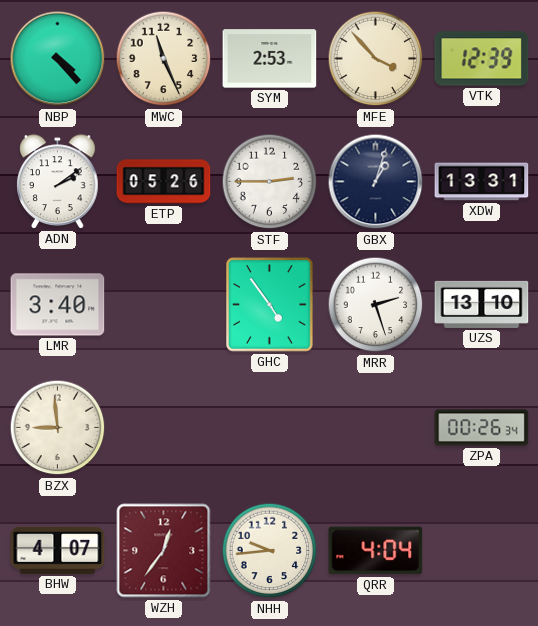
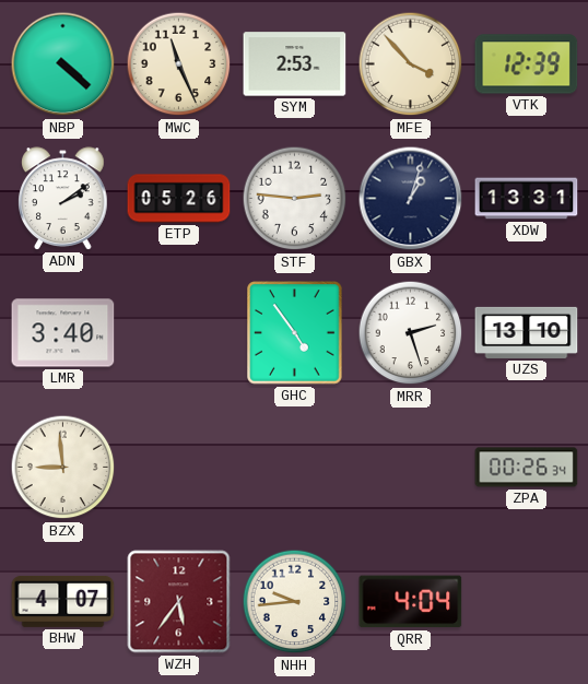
NBP: 4:23 -> 4:22
STF: 2:45 -> 2:46
WZH: 12:36 -> 5:36
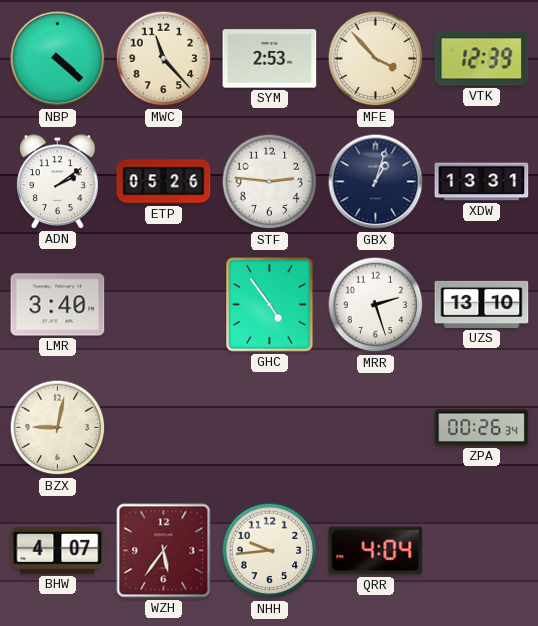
MWC: 11:26 -> 11:23
BZX: 8:59 -> 9:02
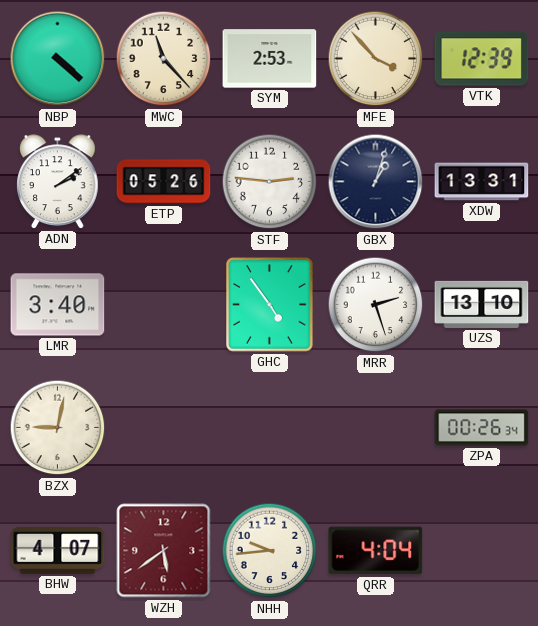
WZH: 5:36 -> 5:39
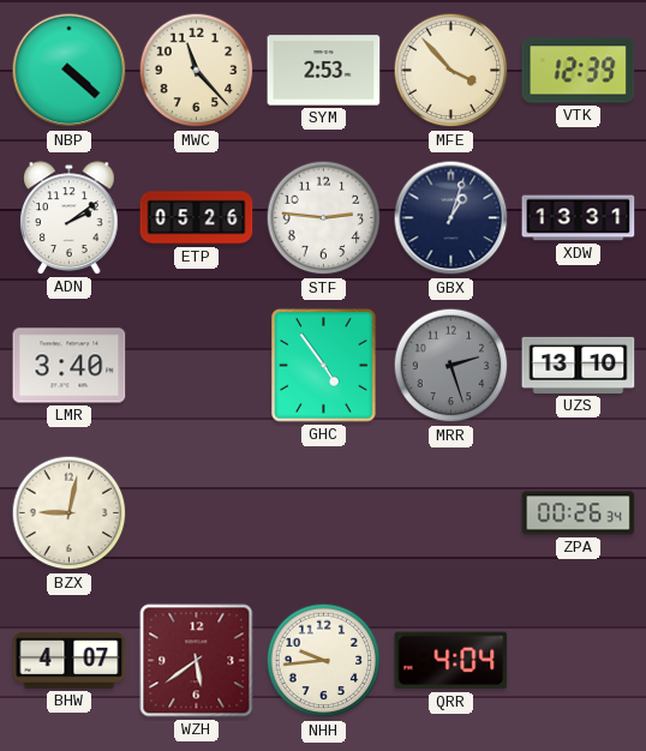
MRR dial: white -> grey
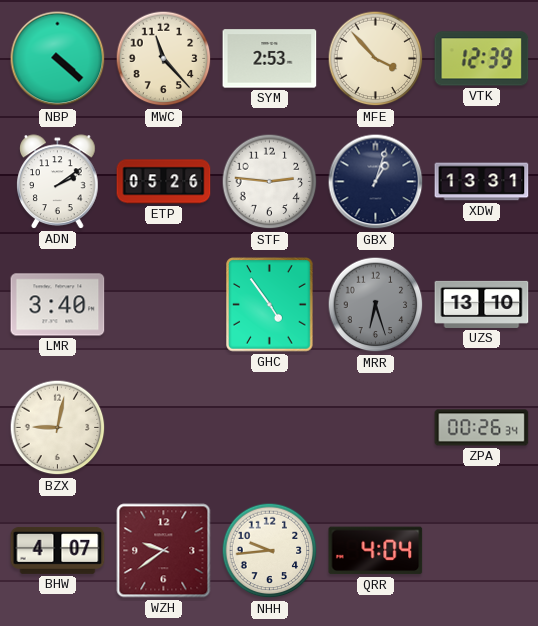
MRR: 2:27 -> 6:27
WZH: 5:39 -> 9:39
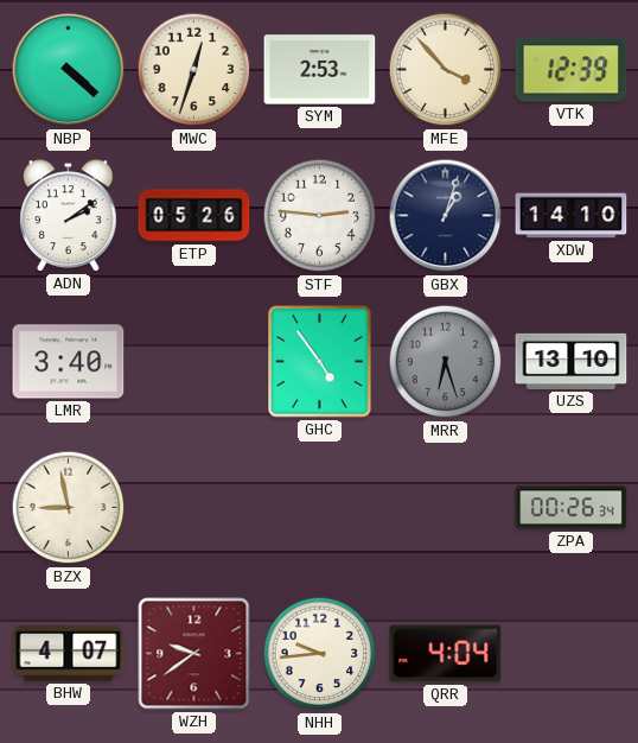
MWC: 11:23 -> 12:33
XDW: 13:31 -> 14:10
BZX: 9:02 -> 8:58
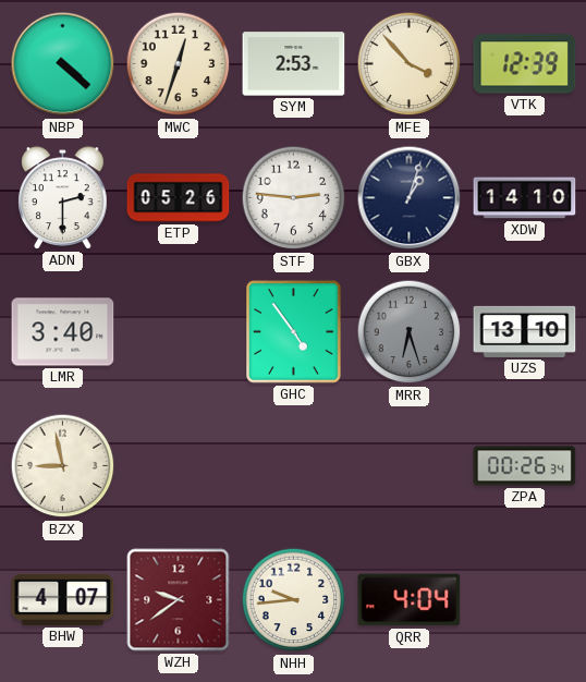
ADN: 2:09 -> 2:30
